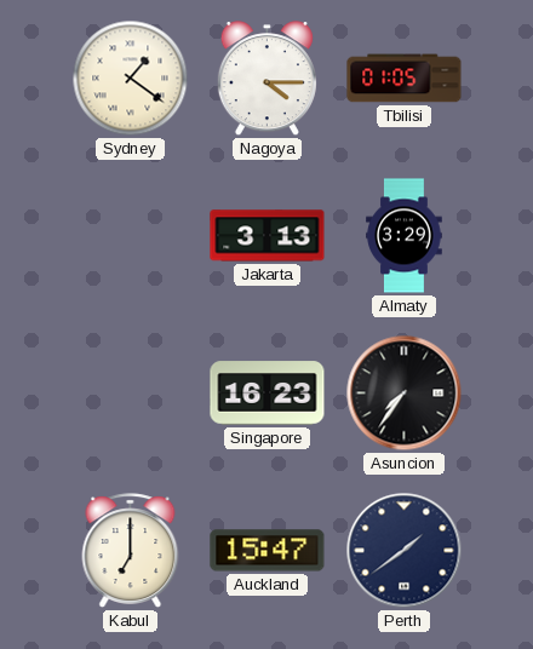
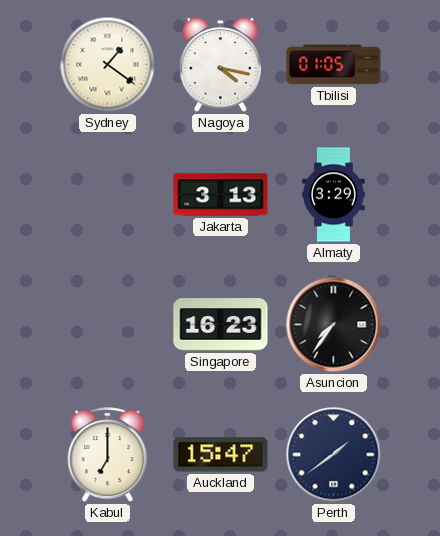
Nagoya: 4:15 -> 4:17
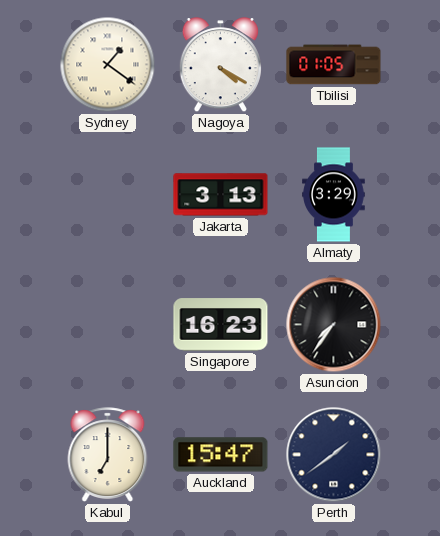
Nagoya: 4:17 -> 4:20
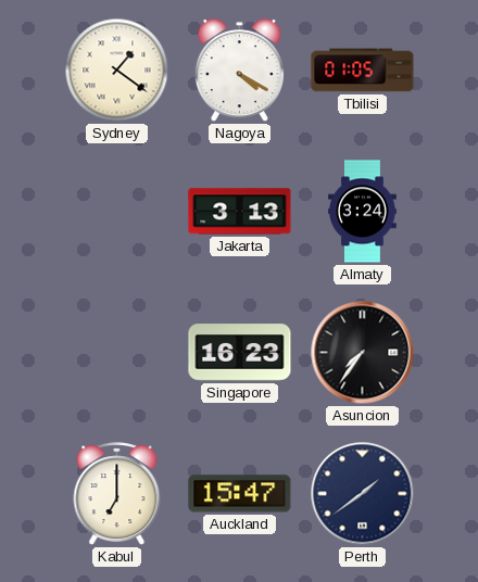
Almaty: 3:29 -> 3:24
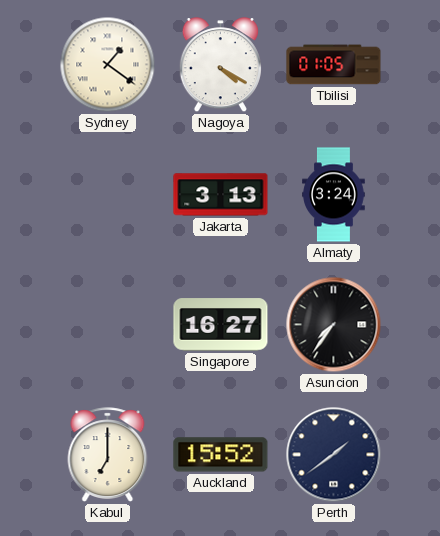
Singapore: 16:23 -> 16:27
Auckland: 15:47 -> 15:52
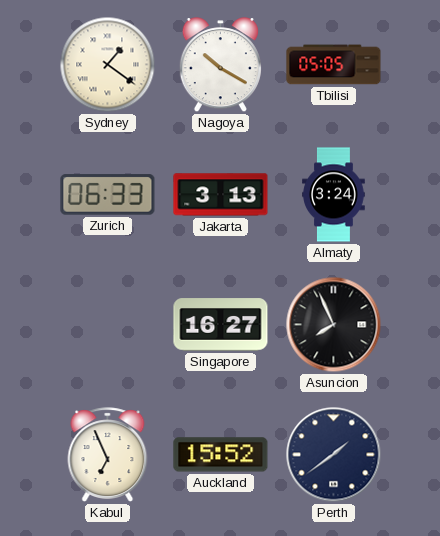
Nagoya: 4:20 -> 10:20
Tbilisi: 01:05 -> 05:05
Zurich: none -> 06:33
Asuncion: 7:36 -> 7:56
Kabul: 7:00 -> 6:56
